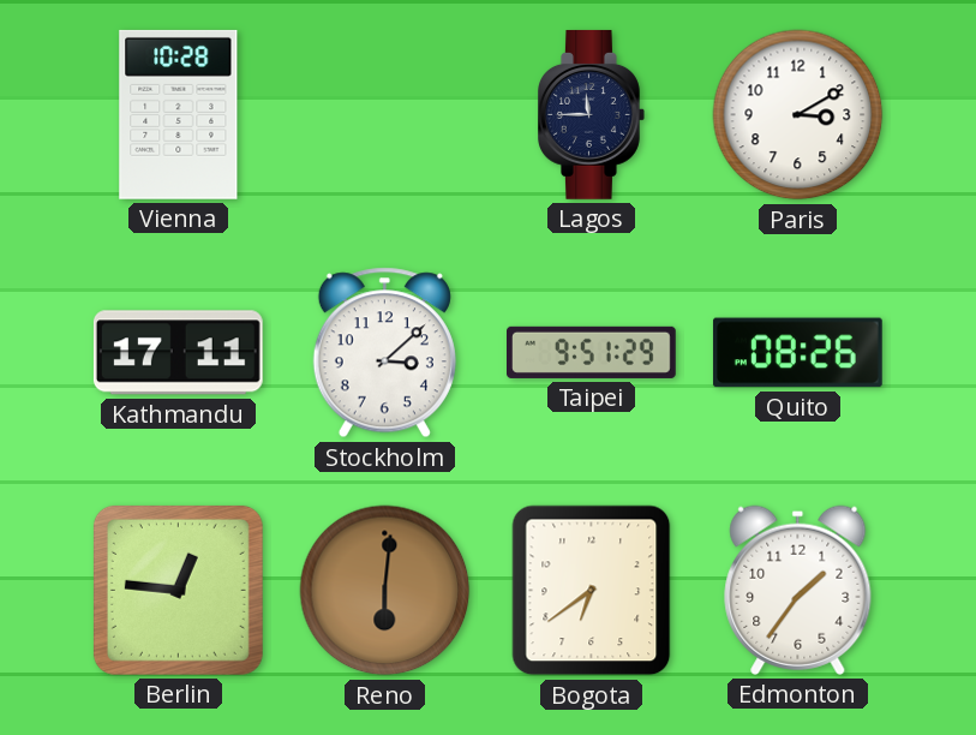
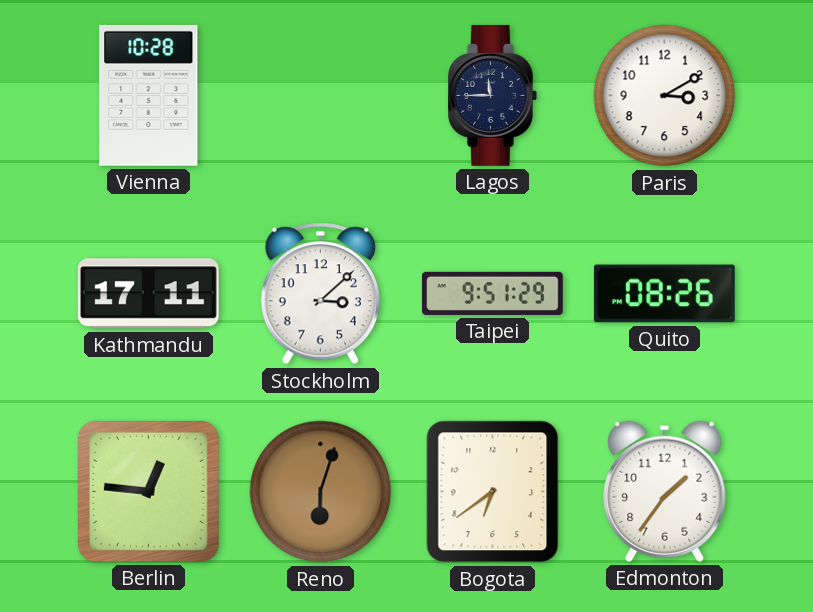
Reno: 6:01 -> 6:03
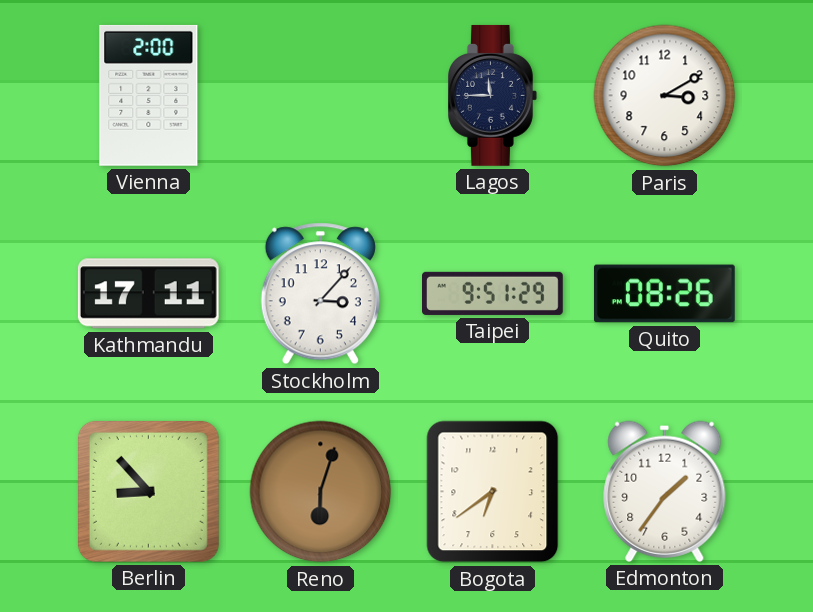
Vienna: 10:28 -> 2:00
Stockholm: 3:08 -> 3:07
Berlin: 12:46 -> 8:53
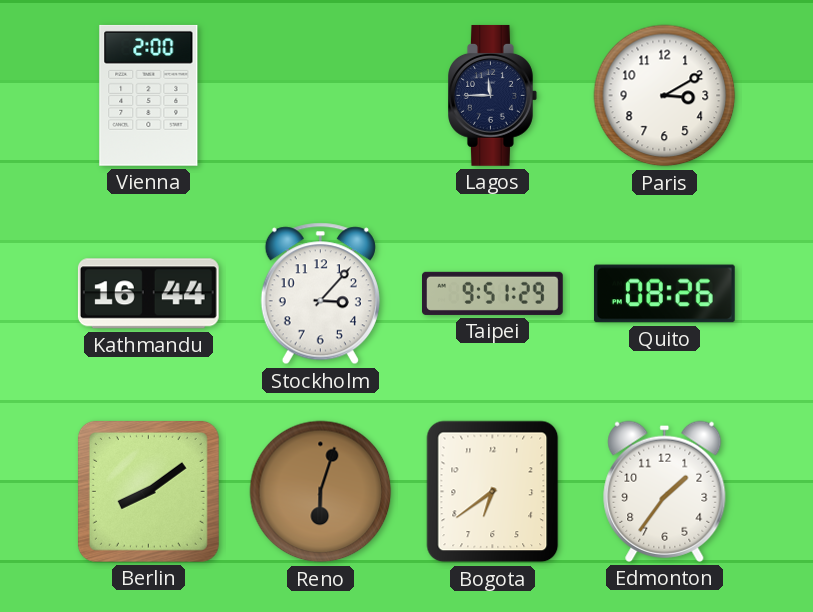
Kathmandu: 17:11 -> 16:44
Berlin: 8:53 -> 8:09
